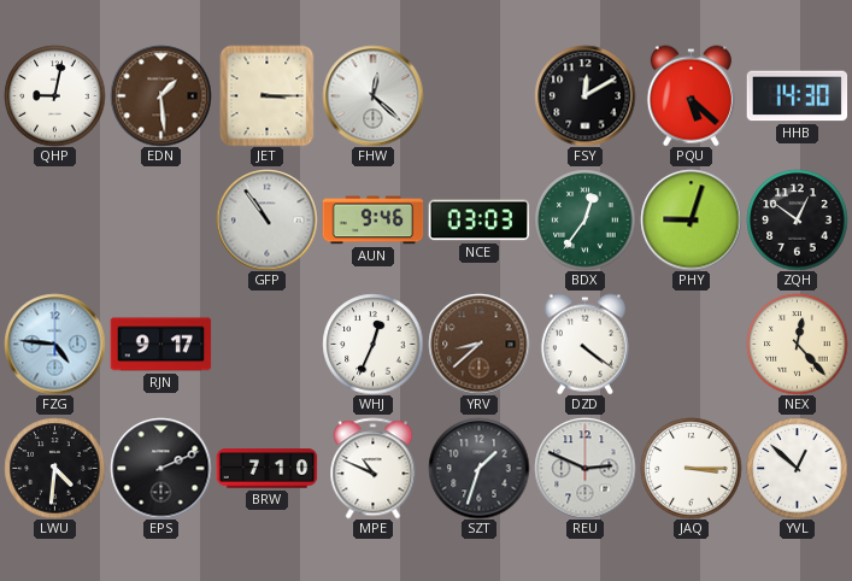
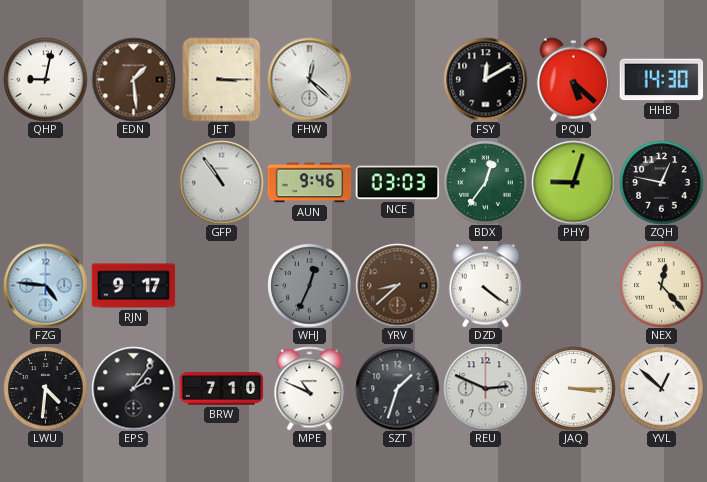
ZQH: 12:51 -> 12:47
WHJ dial: white -> grey
EPS: 2:11 -> 2:06
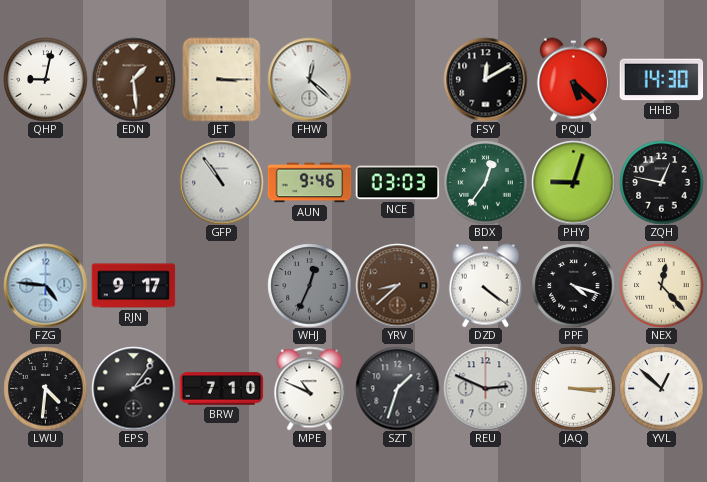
PPF: none -> 4:18
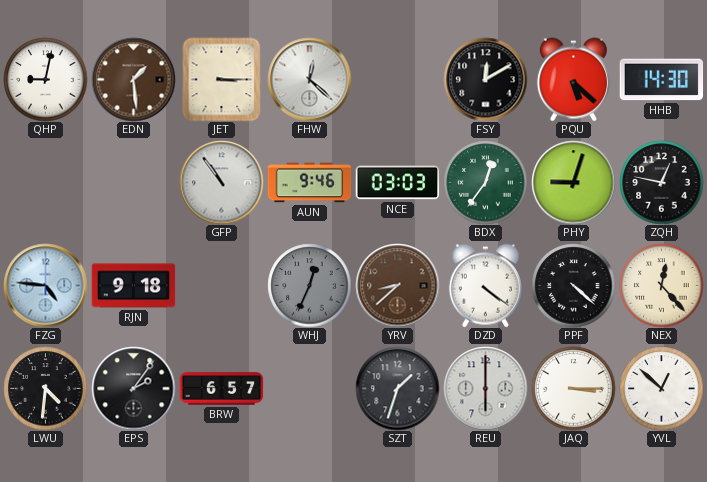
RJN: 9:17 -> 9:18
PPF: 4:18 -> 4:22
BRW: 7:10 -> 6:57
MPE: 10:49 -> none
REU: 2:49 -> 6:00
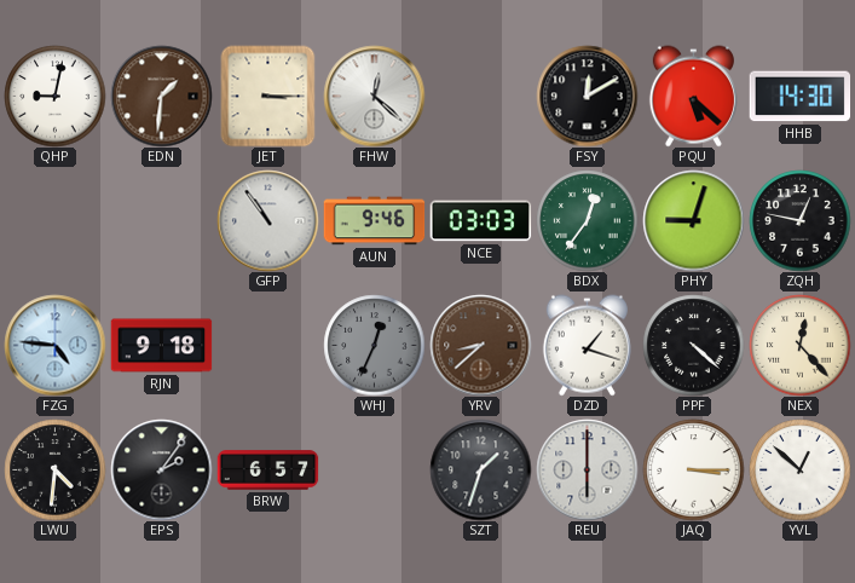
EDN: 1:29 -> 1:31
DZD: 4:21 -> 1:18
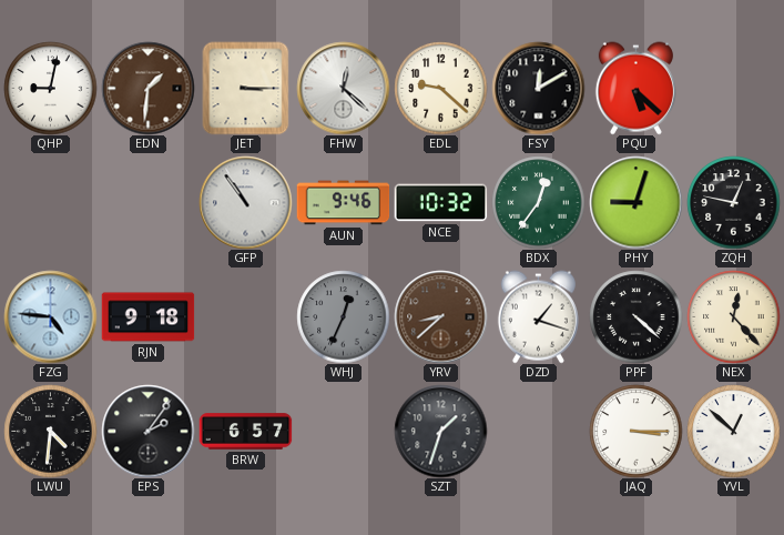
EDL: none -> 9:22
HHB: 14:30 -> none
NCE: 03:03 -> 10:32
REU: 6:00 -> none
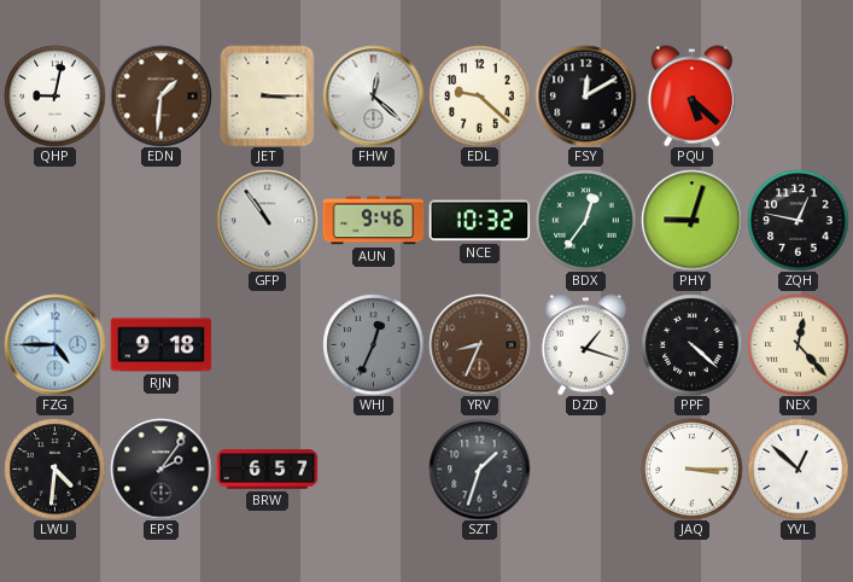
FZG: 4:46 -> 4:45
YRV: 8:38 -> 8:34
